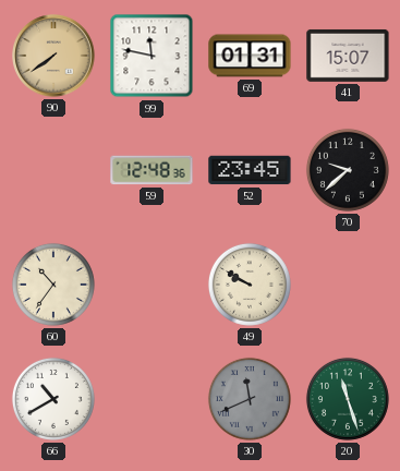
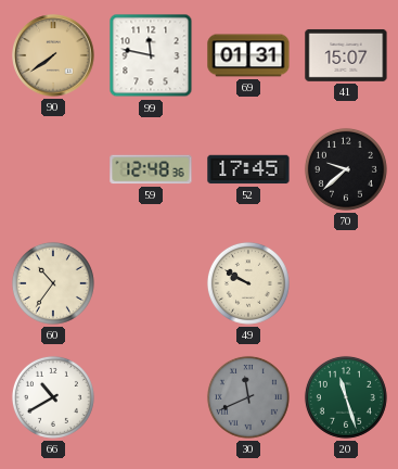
52: 23:45 -> 17:45
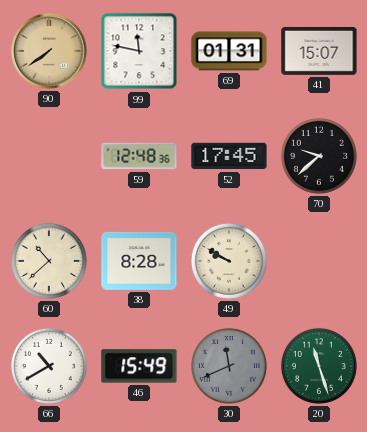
60: 10:36 -> 10:38
38: none -> 8:28
46: none -> 15:49
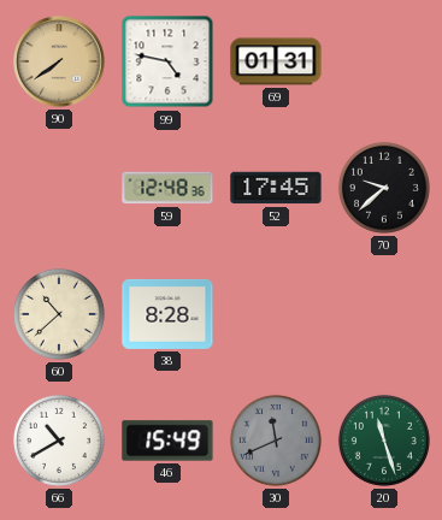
99: 11:47 -> 4:47
41: 15:07 -> none
49: 9:50 -> none
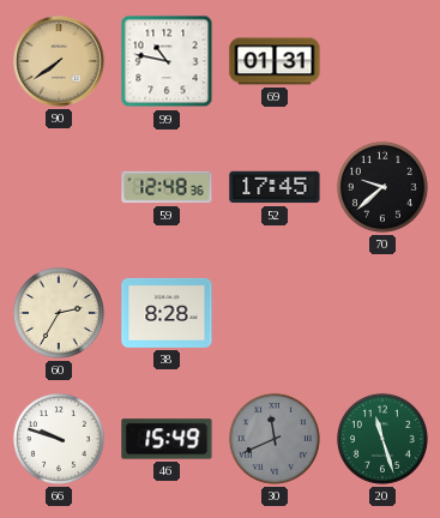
99: 4:47 -> 10:47
60: 10:38 -> 2:35
66: 10:40 -> 9:48
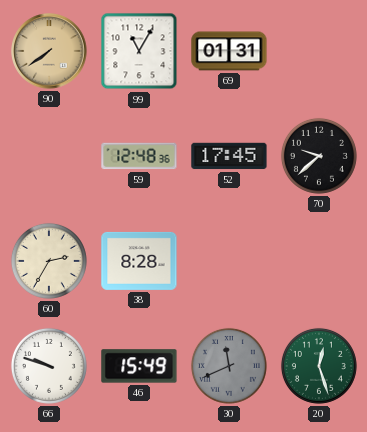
99: 10:47 -> 11:05
20: 11:27 -> 12:27
